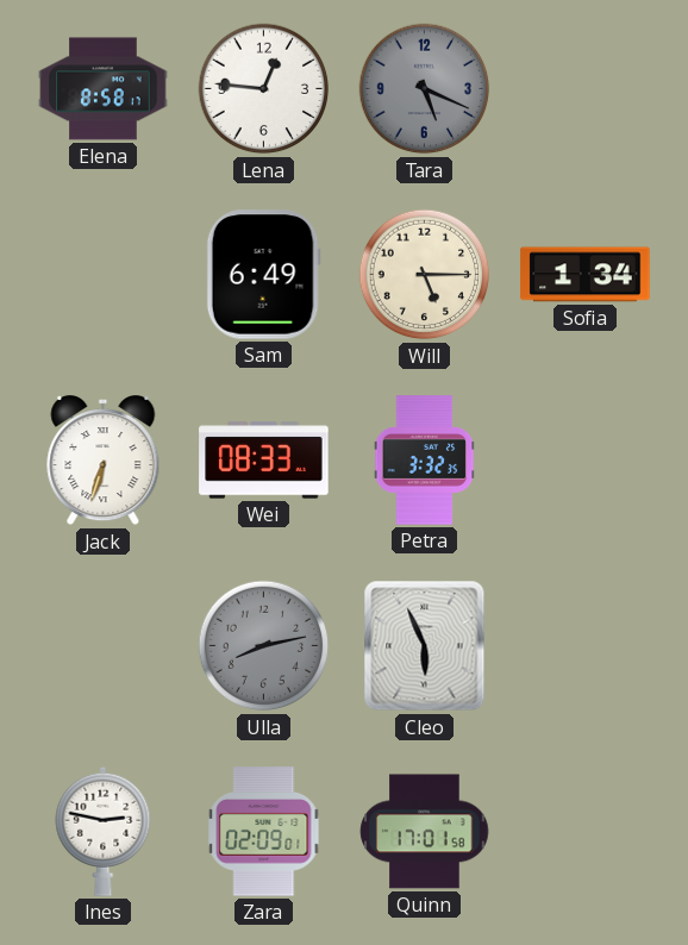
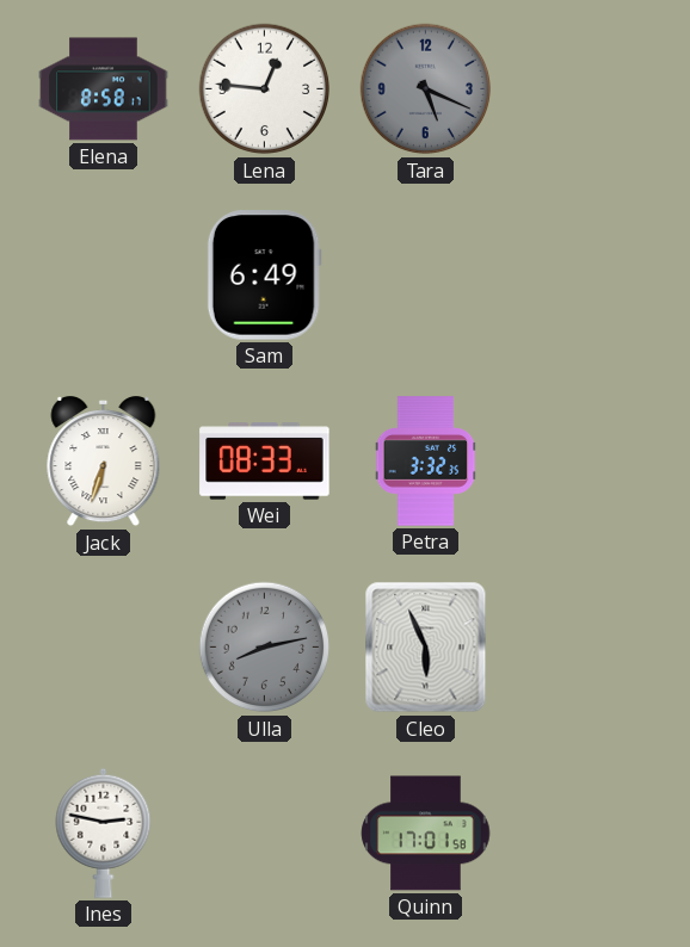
Will: 5:15 -> none
Sofia: 1:34 -> none
Zara: 02:09 -> none
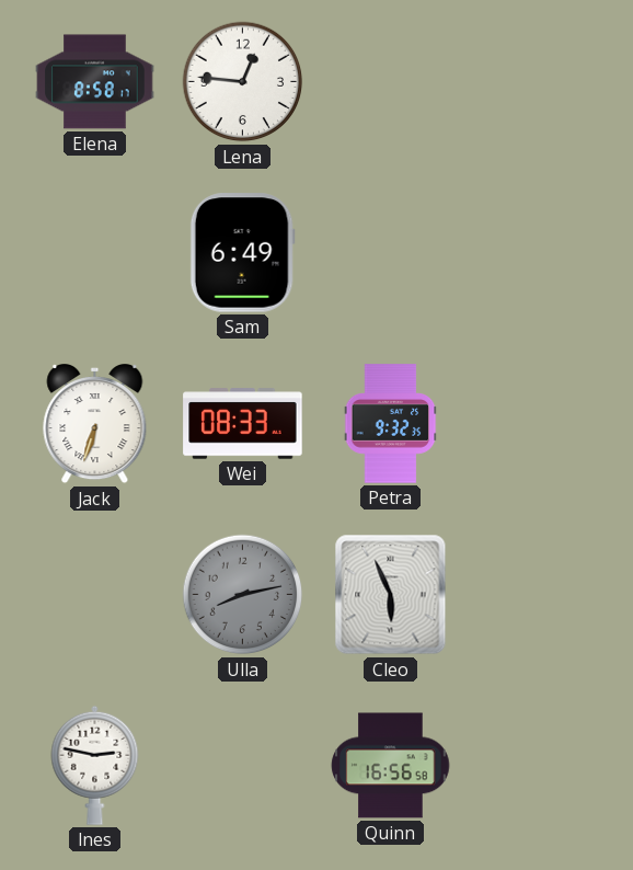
Tara: 5:19 -> none
Petra: 3:32 -> 9:32
Quinn: 17:01 -> 16:56
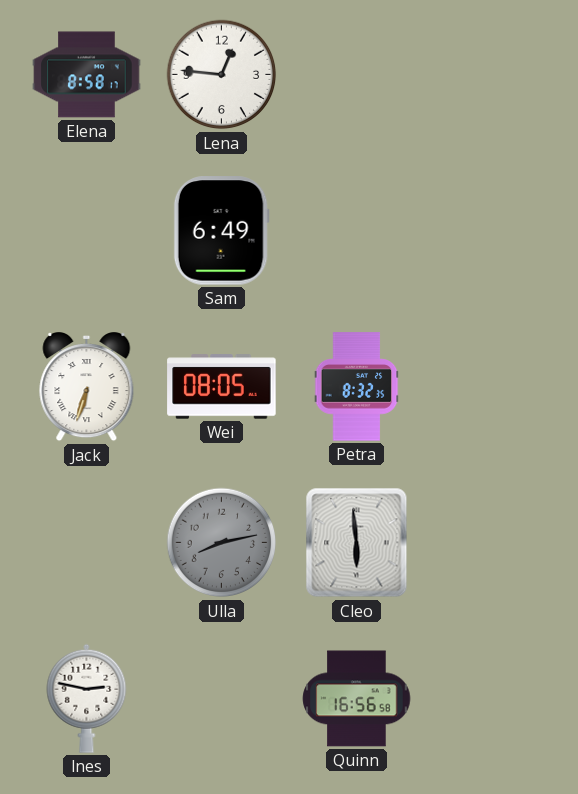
Wei: 08:33 -> 08:05
Petra: 9:32 -> 8:32
Cleo: 5:56 -> 5:59
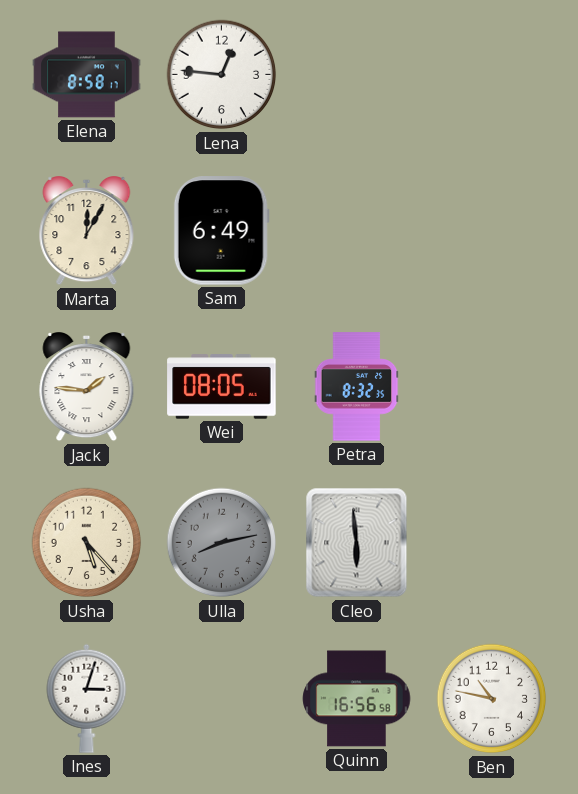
Marta: none -> 12:05
Jack: 6:33 -> 1:46
Usha: none -> 5:23
Ines: 2:47 -> 3:03
Ben: none -> 10:47
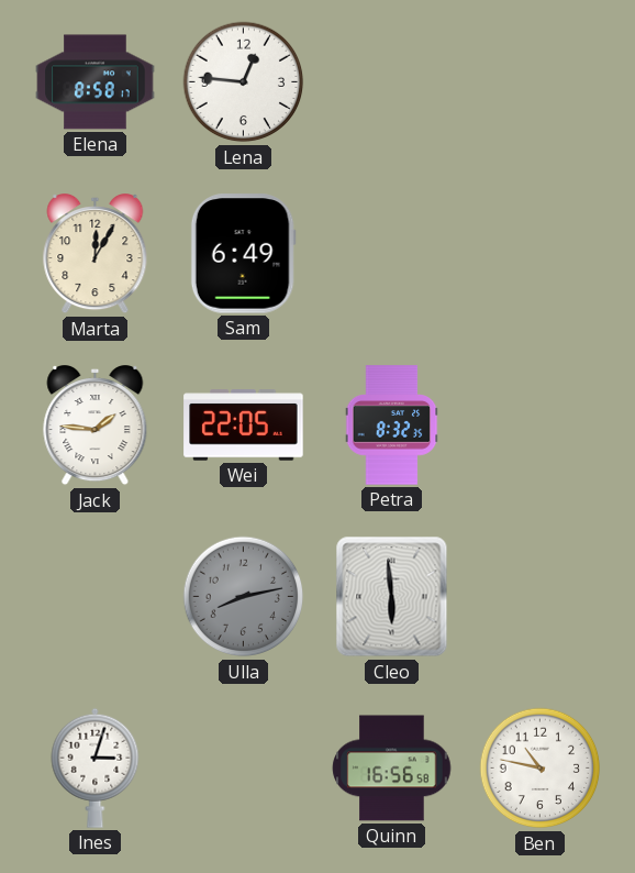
Wei: 08:05 -> 22:05
Usha: 5:23 -> none
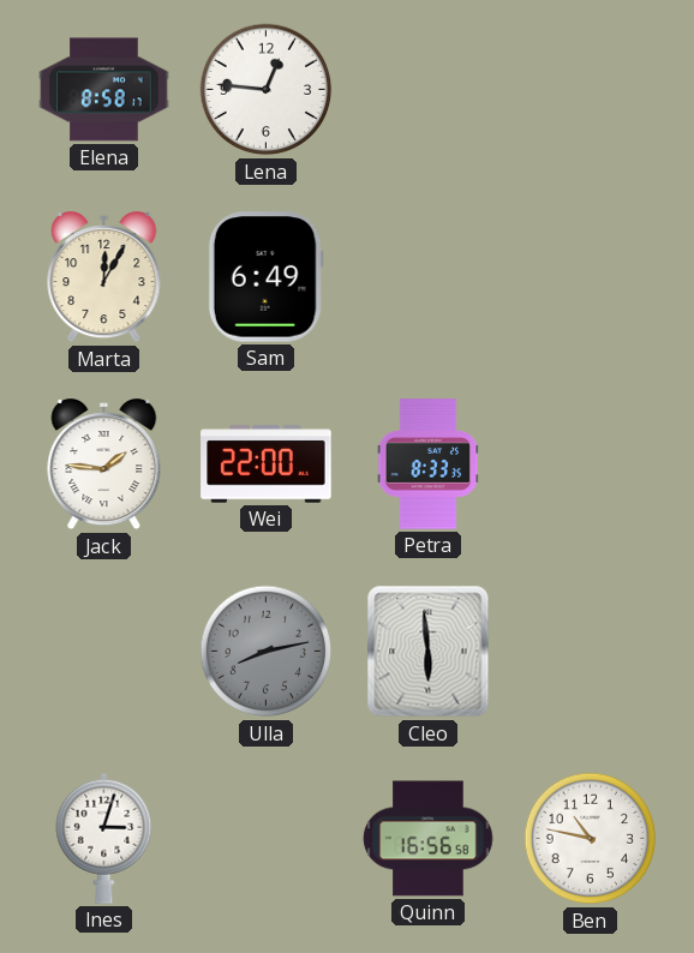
Wei: 22:05 -> 22:00
Petra: 8:32 -> 8:33
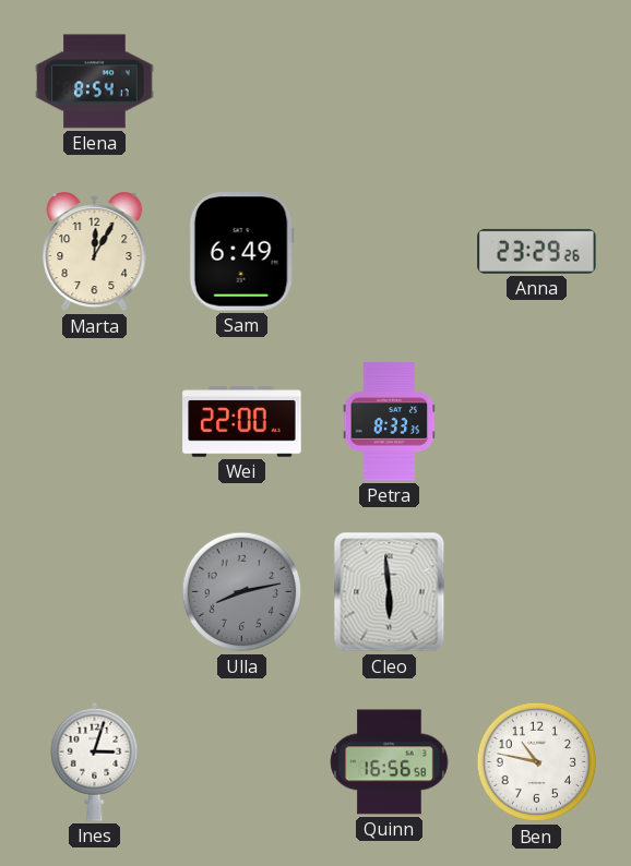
Elena: 8:58 -> 8:54
Lena: 12:46 -> none
Anna: none -> 23:29
Jack: 1:46 -> none
